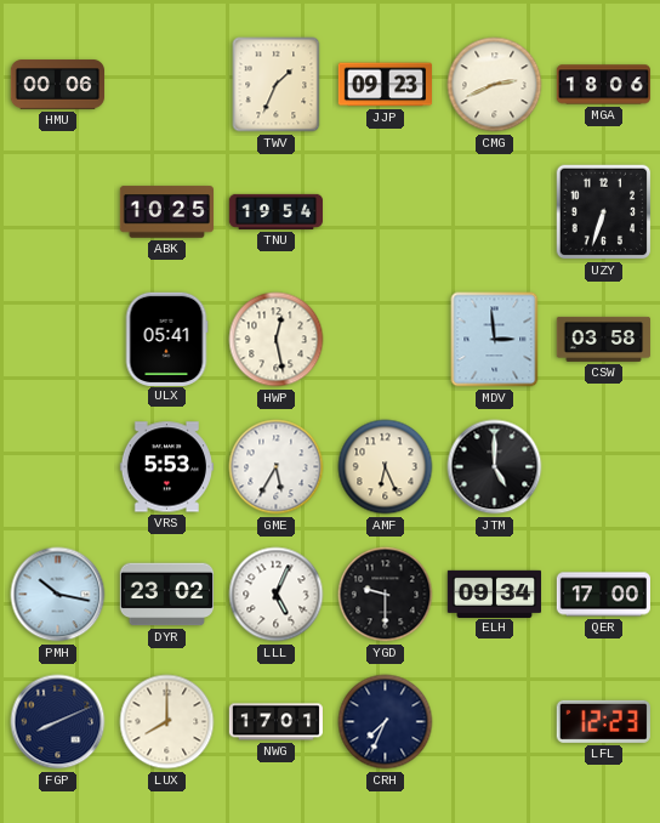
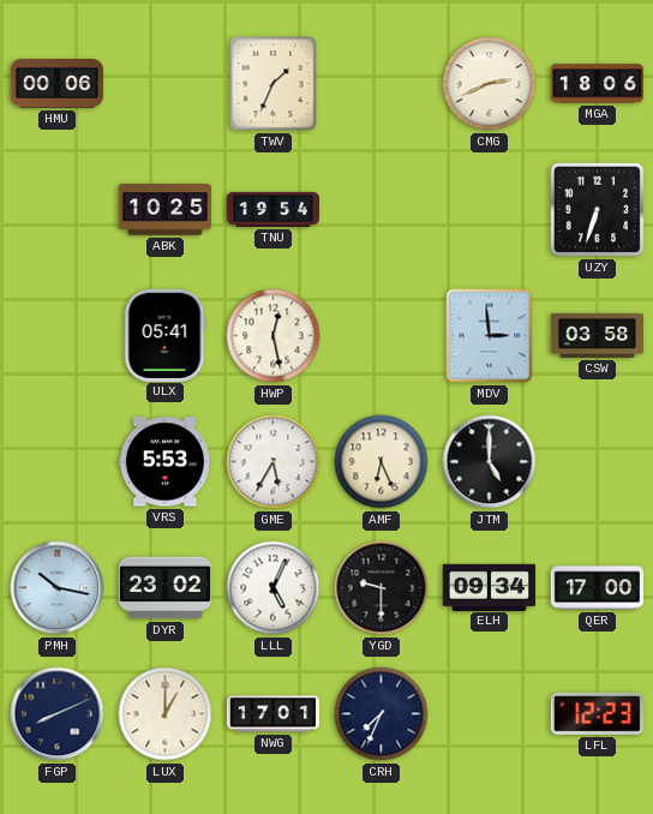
JJP: 09:23 -> none
LUX: 8:00 -> 1:00
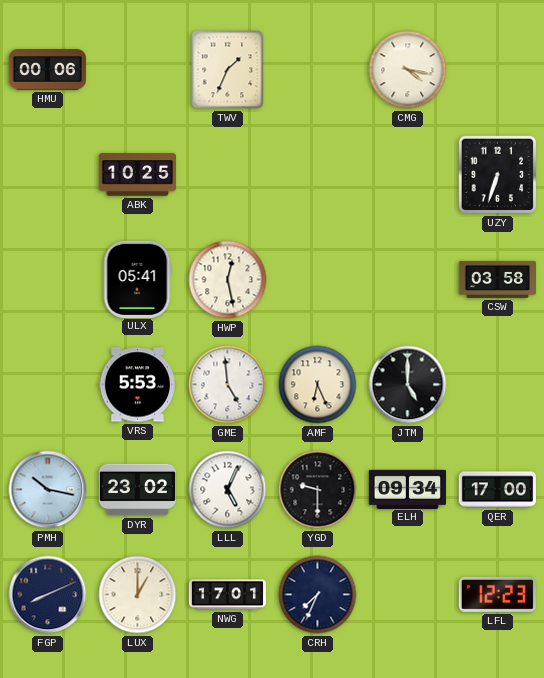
CMG: 2:41 -> 4:17
MGA: 18:06 -> none
TNU: 19:54 -> none
MDV: 2:59 -> none
GME: 5:35 -> 4:59
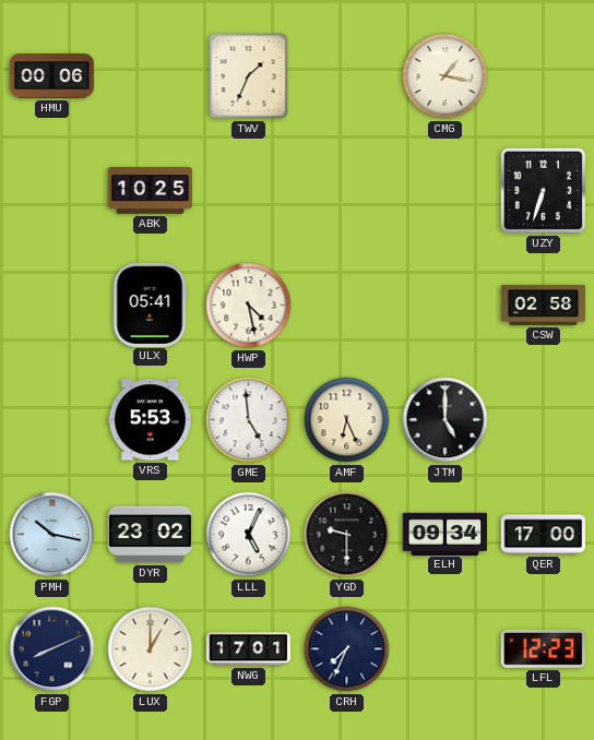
CMG: 4:17 -> 1:17
HWP: 12:28 -> 4:28
CSW: 03:58 -> 02:58
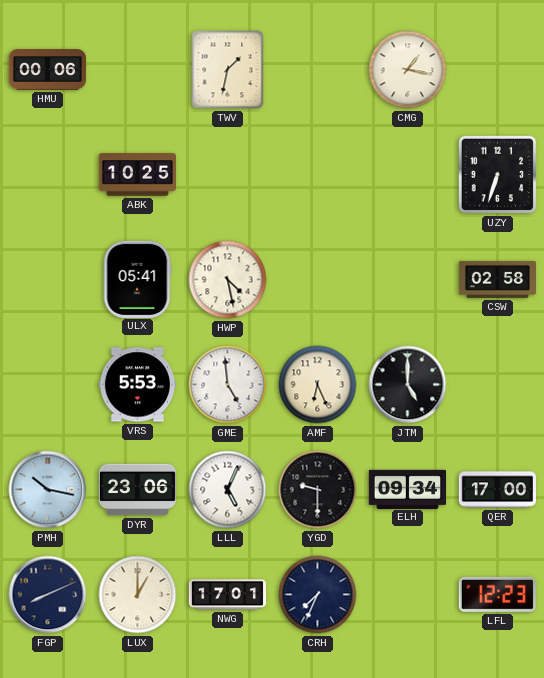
TWV: 1:34 -> 1:32
DYR: 23:02 -> 23:06
